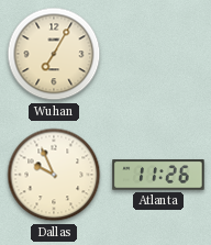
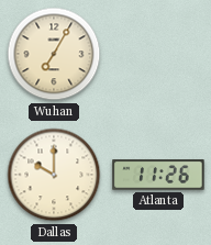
Dallas: 9:56 -> 10:00
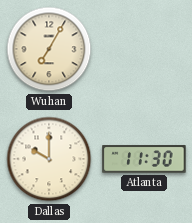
Atlanta: 11:26 -> 11:30
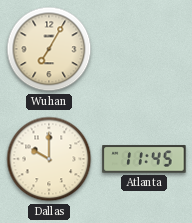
Atlanta: 11:30 -> 11:45
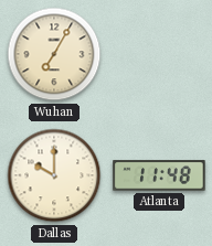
Atlanta: 11:45 -> 11:48
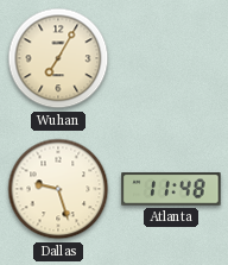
Dallas: 10:00 -> 9:27
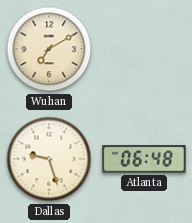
Wuhan: 7:05 -> 7:10
Atlanta: 11:48 -> 06:48
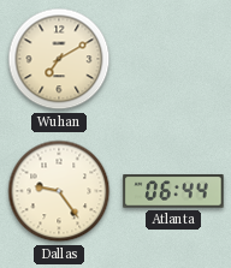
Dallas: 9:27 -> 9:24
Atlanta: 06:48 -> 06:44
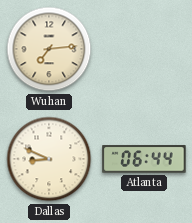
Wuhan: 7:10 -> 7:14
Dallas: 9:24 -> 8:49
